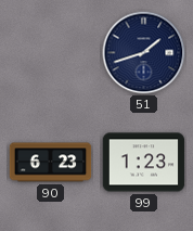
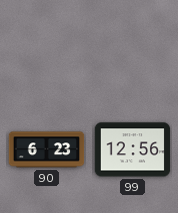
51: 1:42 -> none
99: 1:23 -> 12:56
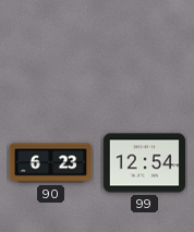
99: 12:56 -> 12:54
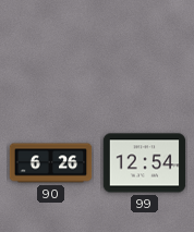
90: 6:23 -> 6:26
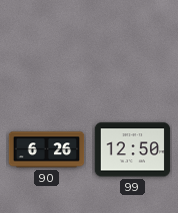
99: 12:54 -> 12:50
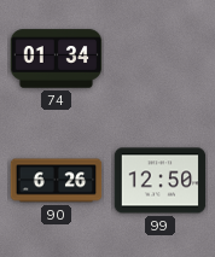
74: none -> 01:34
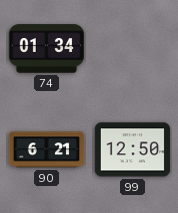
90: 6:26 -> 6:21
